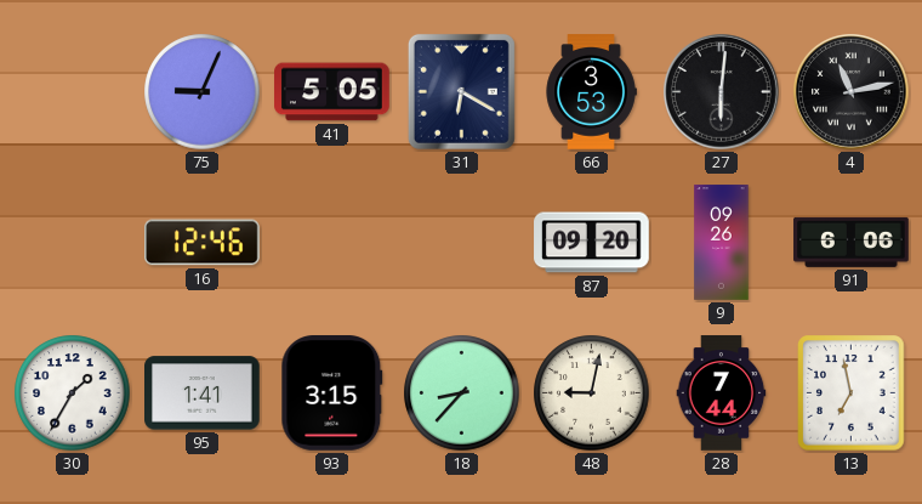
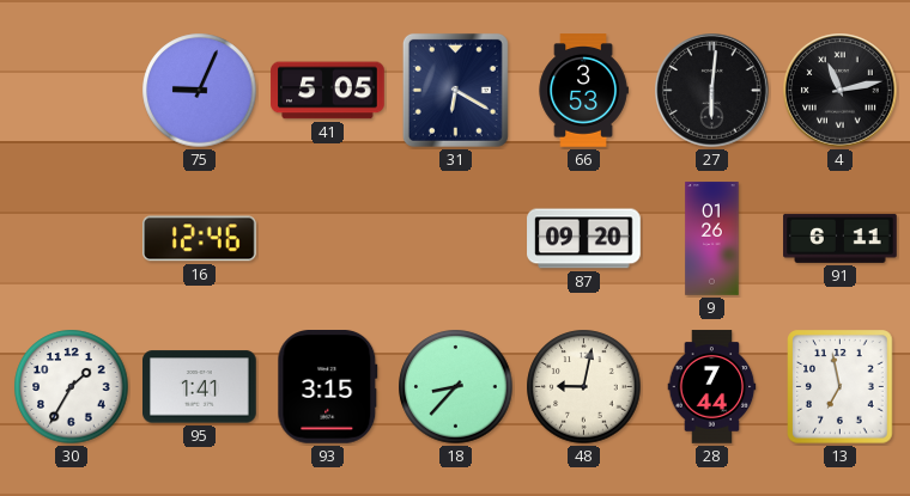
9: 09:26 -> 01:26
91: 6:06 -> 6:11
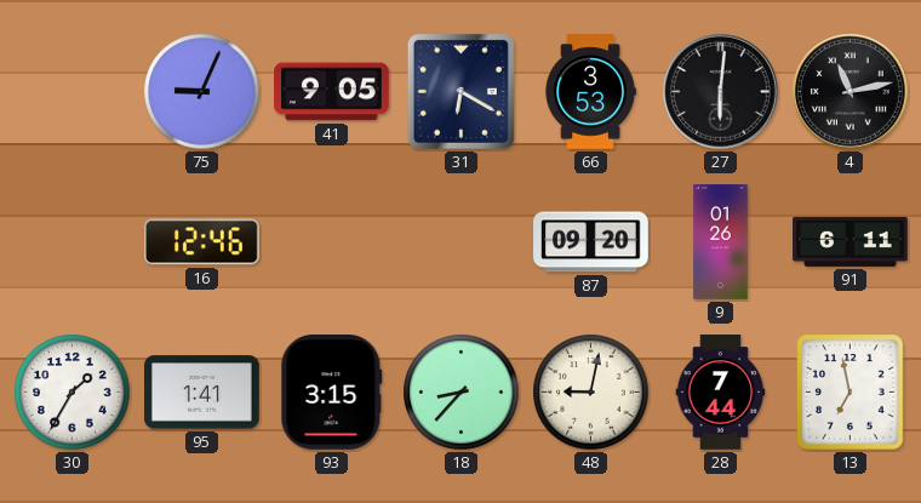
41: 5:05 -> 9:05
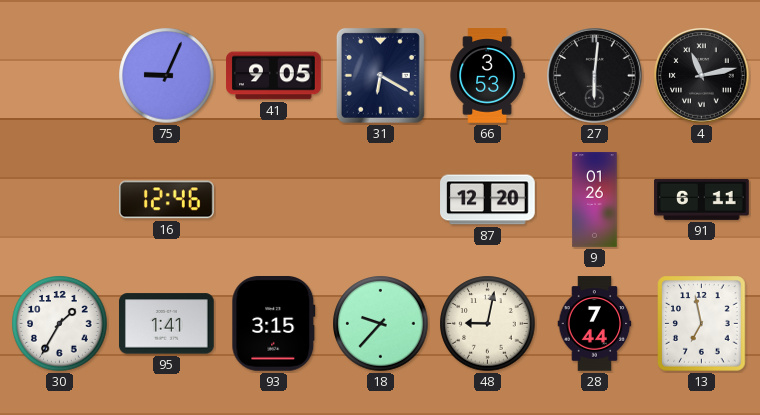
87: 09:20 -> 12:20
18: 8:37 -> 9:37
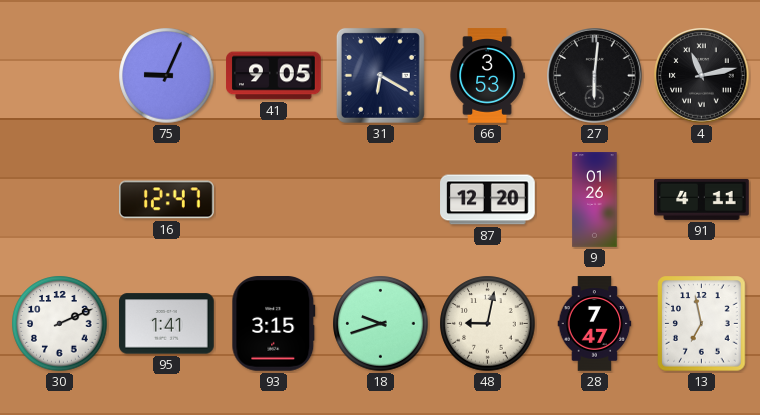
16: 12:46 -> 12:47
91: 6:11 -> 4:11
30: 1:35 -> 2:11
18: 9:37 -> 9:42
28: 7:44 -> 7:47
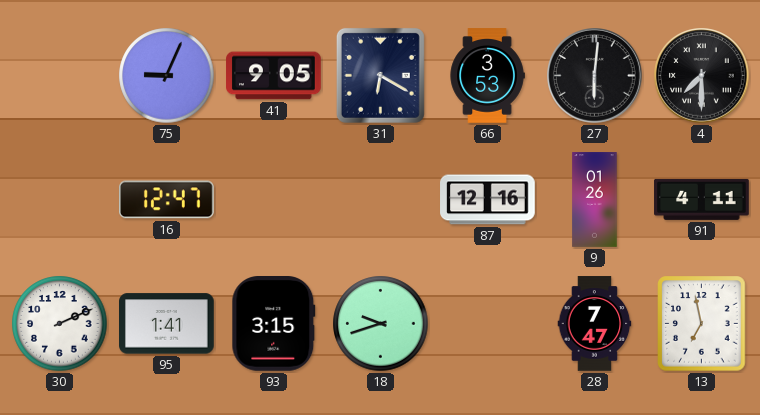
4: 11:13 -> 7:30
87: 12:20 -> 12:16
48: 9:02 -> none
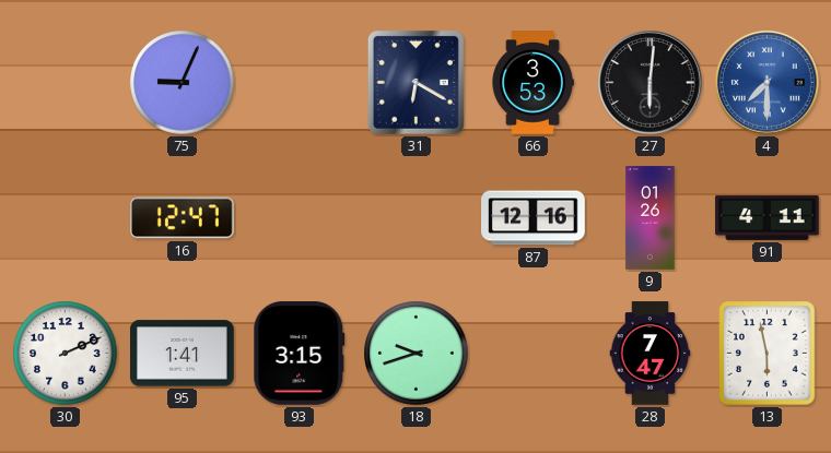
41: 9:05 -> none
4 dial: black -> blue
13: 6:58 -> 5:58
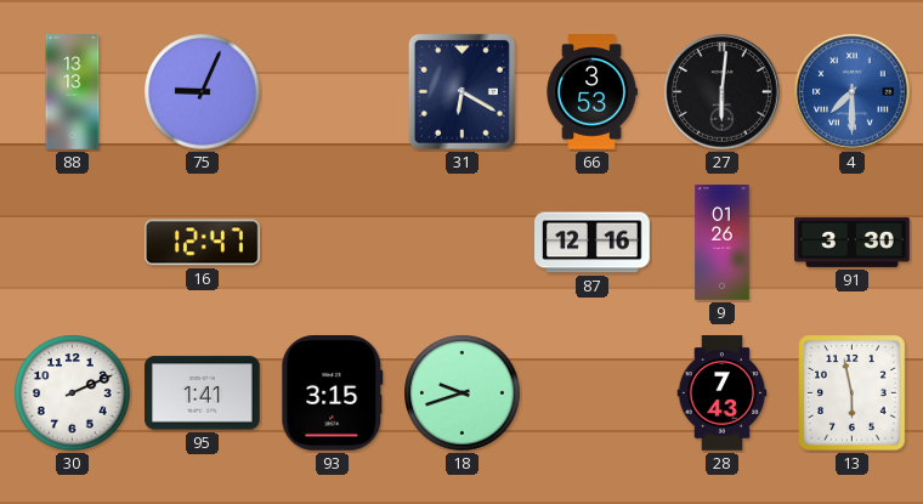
88: none -> 13:13
91: 4:11 -> 3:30
28: 7:47 -> 7:43
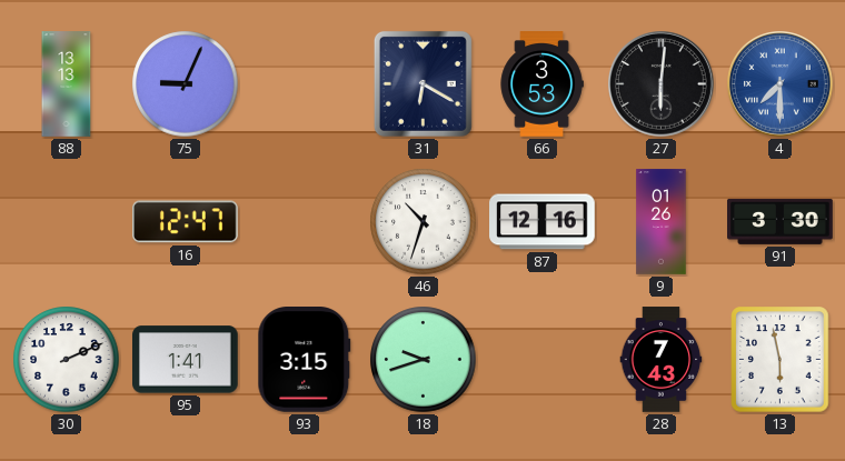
46: none -> 10:33
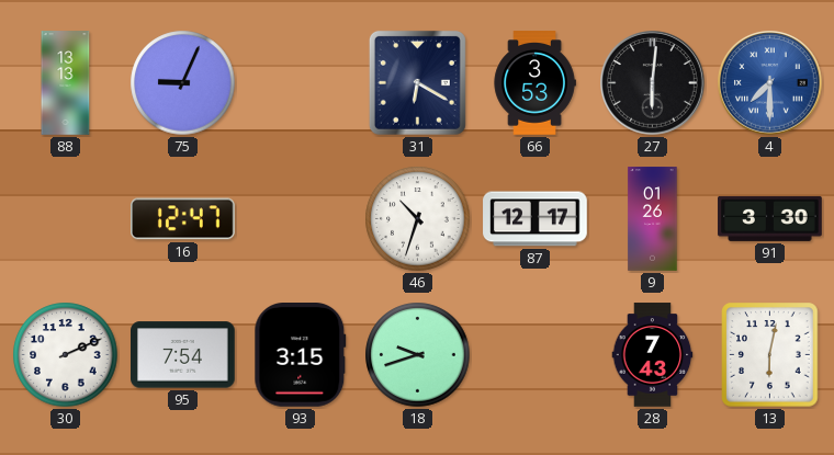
87: 12:16 -> 12:17
95: 1:41 -> 7:54
13: 5:58 -> 6:02
